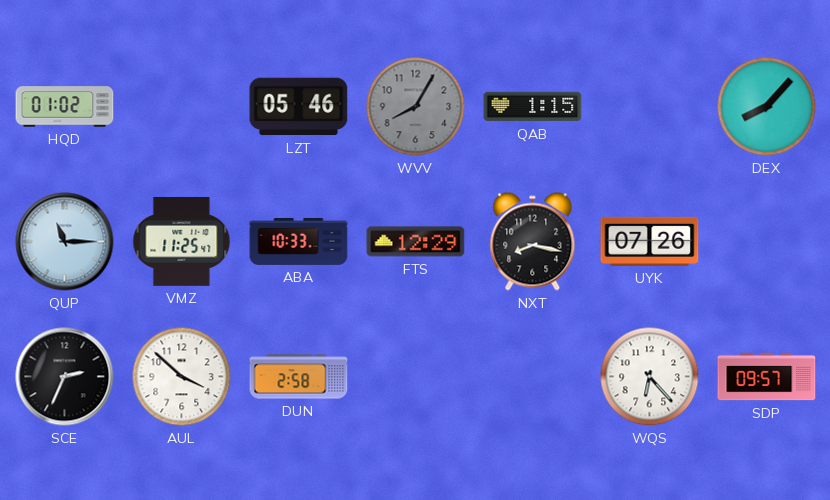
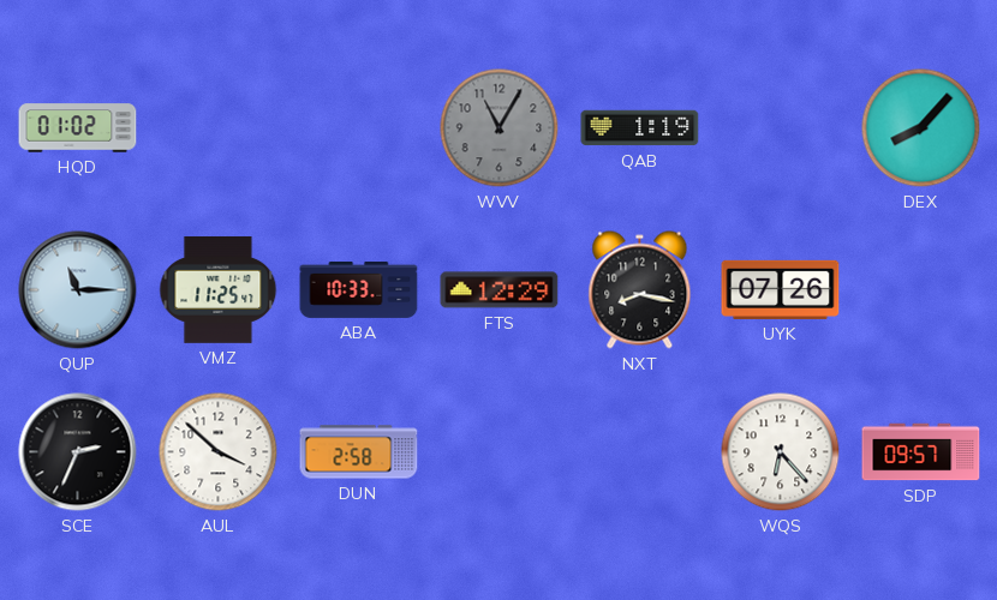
LZT: 05:46 -> none
WVV: 8:05 -> 11:05
QAB: 1:15 -> 1:19
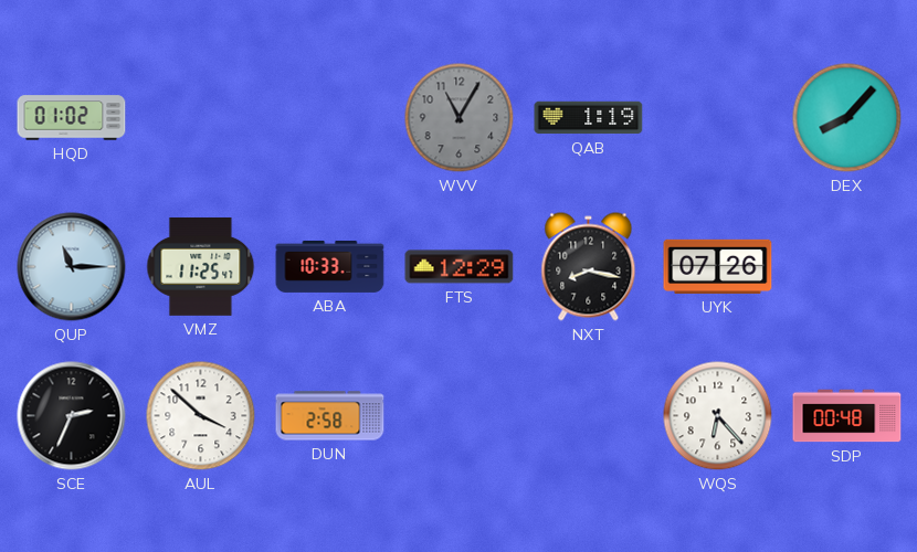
SDP: 09:57 -> 00:48
